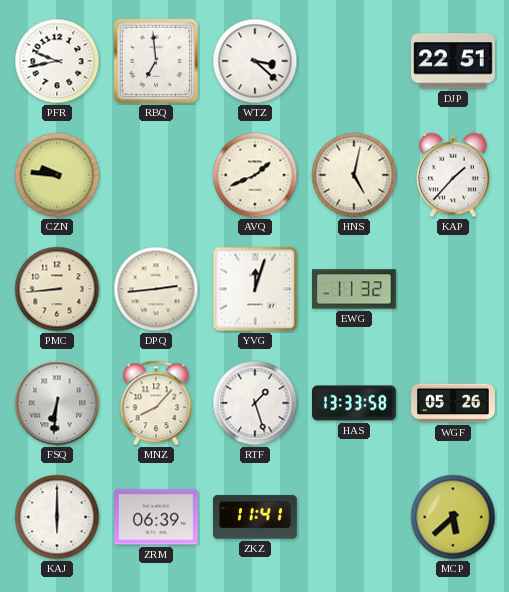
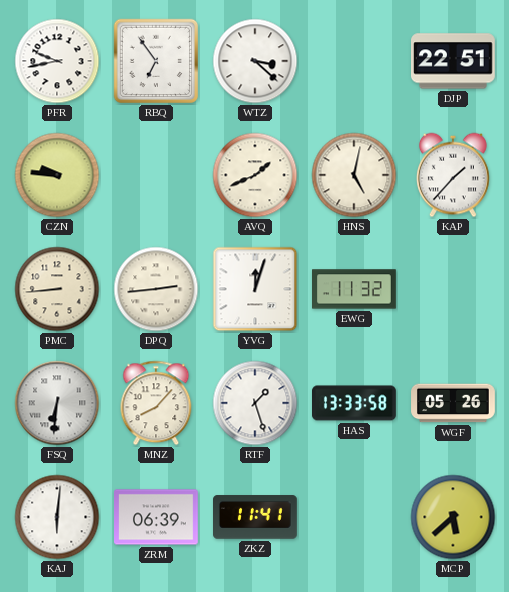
RBQ: 6:59 -> 6:54
KAJ: 6:00 -> 6:01
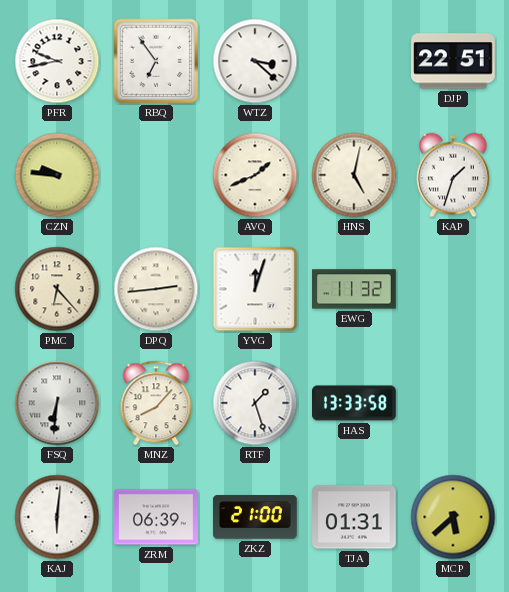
KAP: 1:37 -> 1:33
PMC: 8:44 -> 6:23
WGF: 05:26 -> none
ZKZ: 11:41 -> 21:00
TJA: none -> 01:31
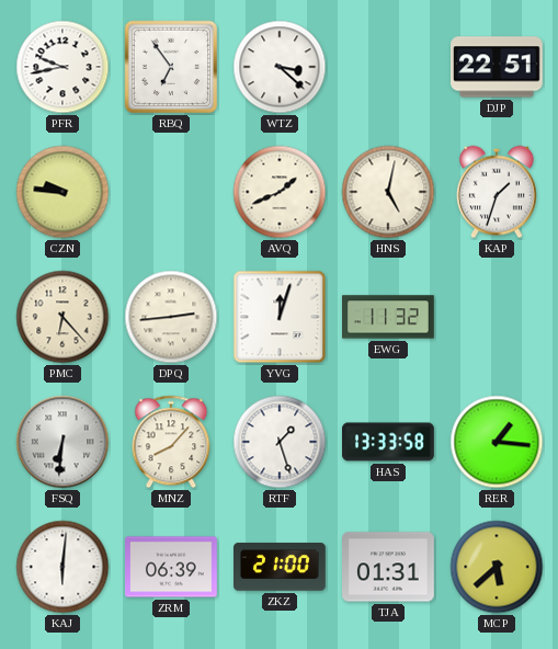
RER: none -> 1:16
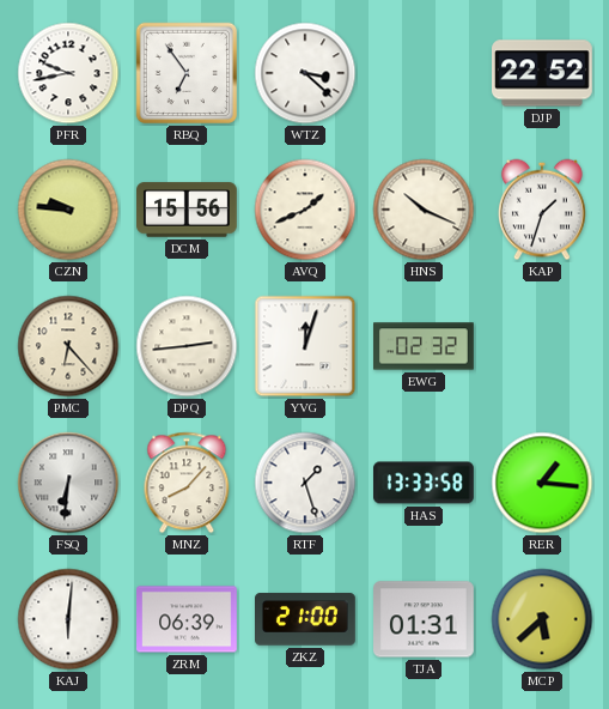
DJP: 22:51 -> 22:52
DCM: none -> 15:56
HNS: 5:02 -> 10:19
EWG: 11:32 -> 02:32
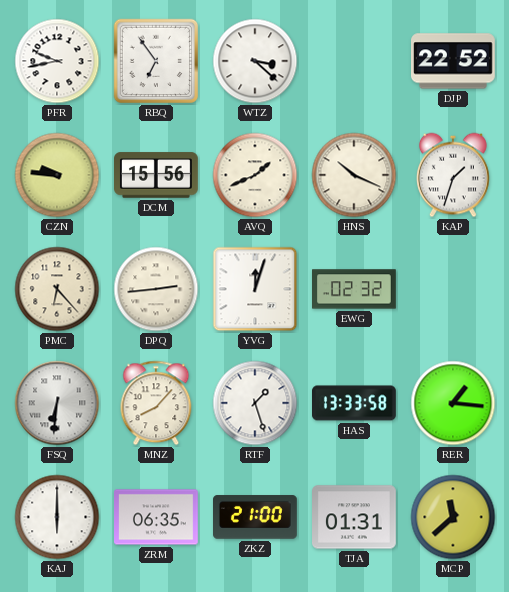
KAJ: 6:01 -> 6:00
ZRM: 06:39 -> 06:35
MCP: 5:38 -> 11:38
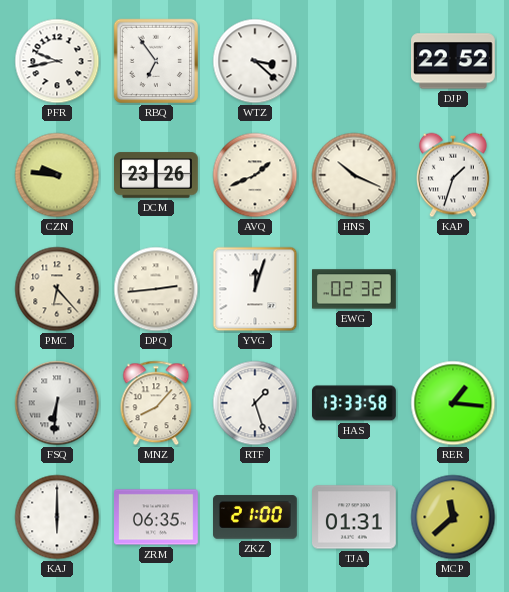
DCM: 15:56 -> 23:26
